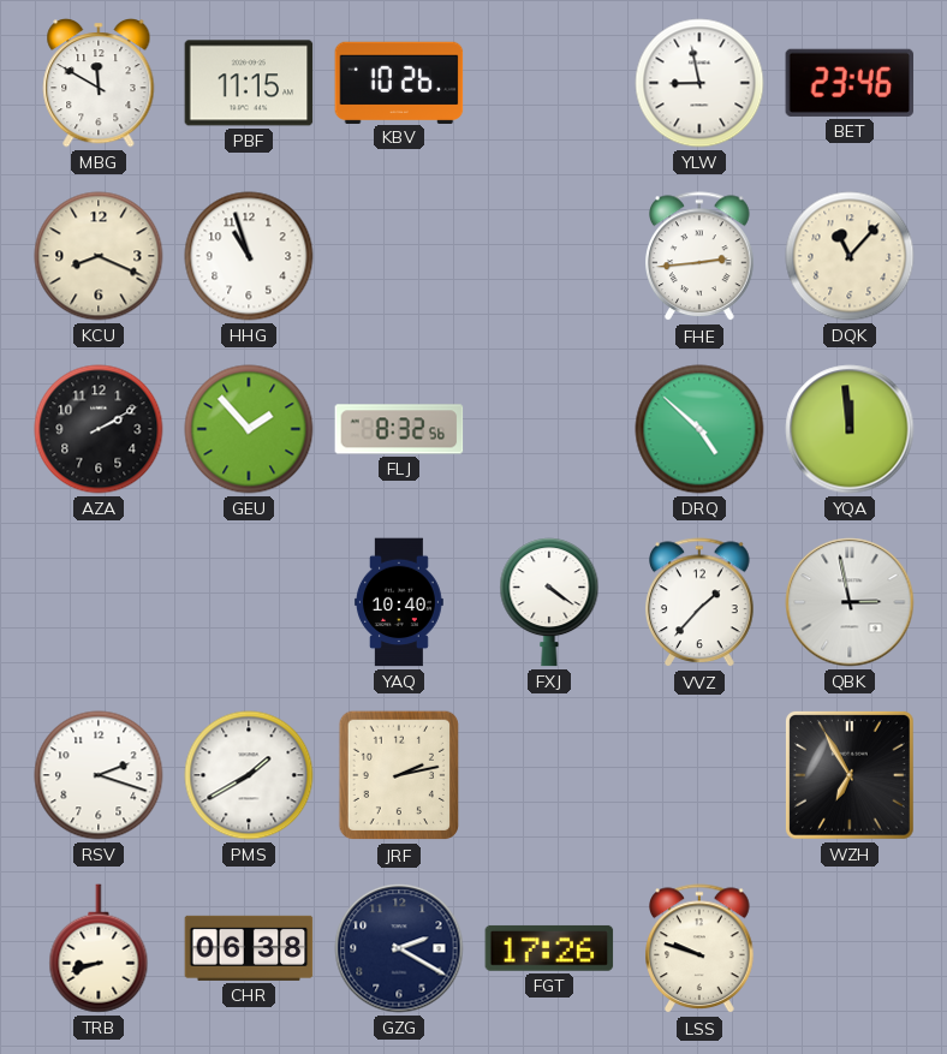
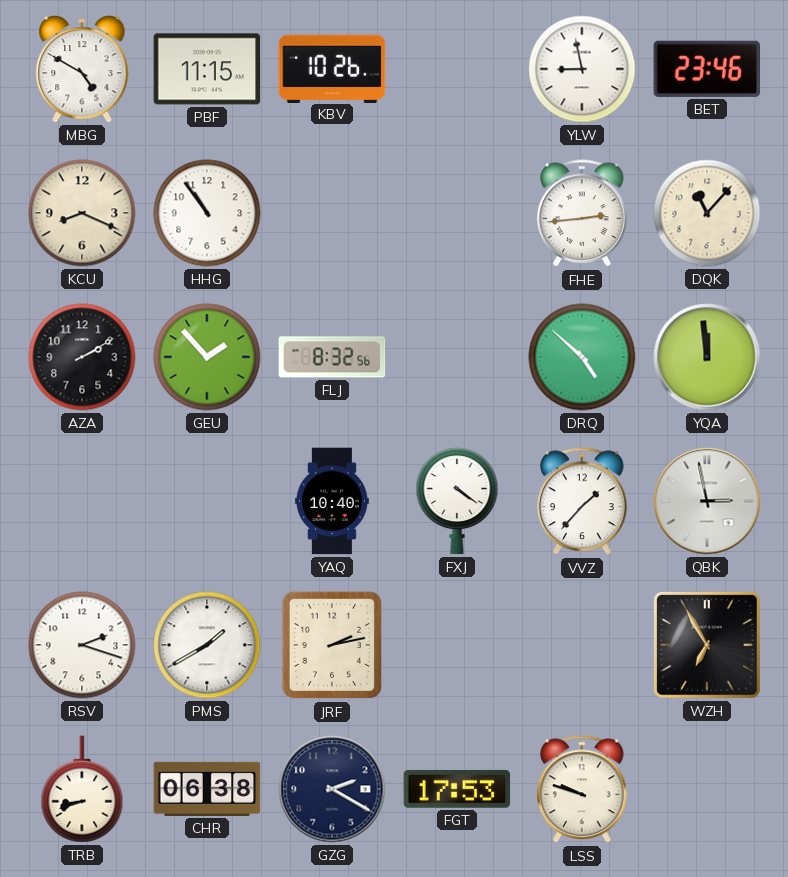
MBG: 11:50 -> 4:50
HHG: 10:57 -> 10:54
FGT: 17:26 -> 17:53
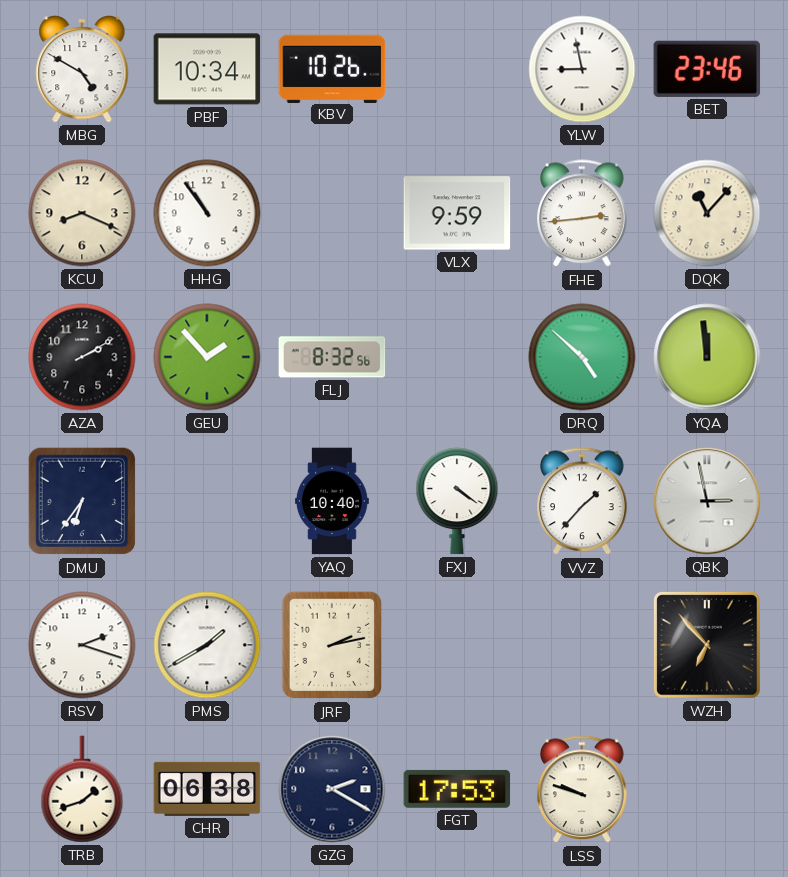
PBF: 11:15 -> 10:34
VLX: none -> 9:59
DMU: none -> 6:36
WZH: 6:55 -> 6:53
TRB: 8:42 -> 1:42
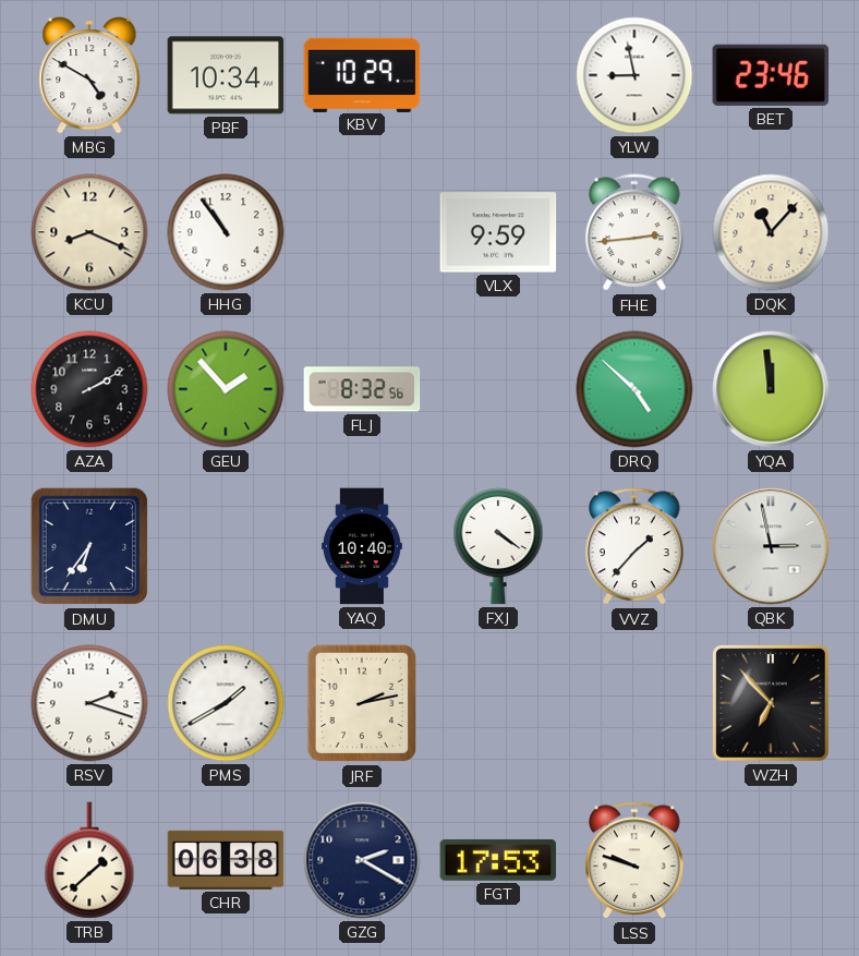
KBV: 10:26 -> 10:29
TRB: 1:42 -> 1:38
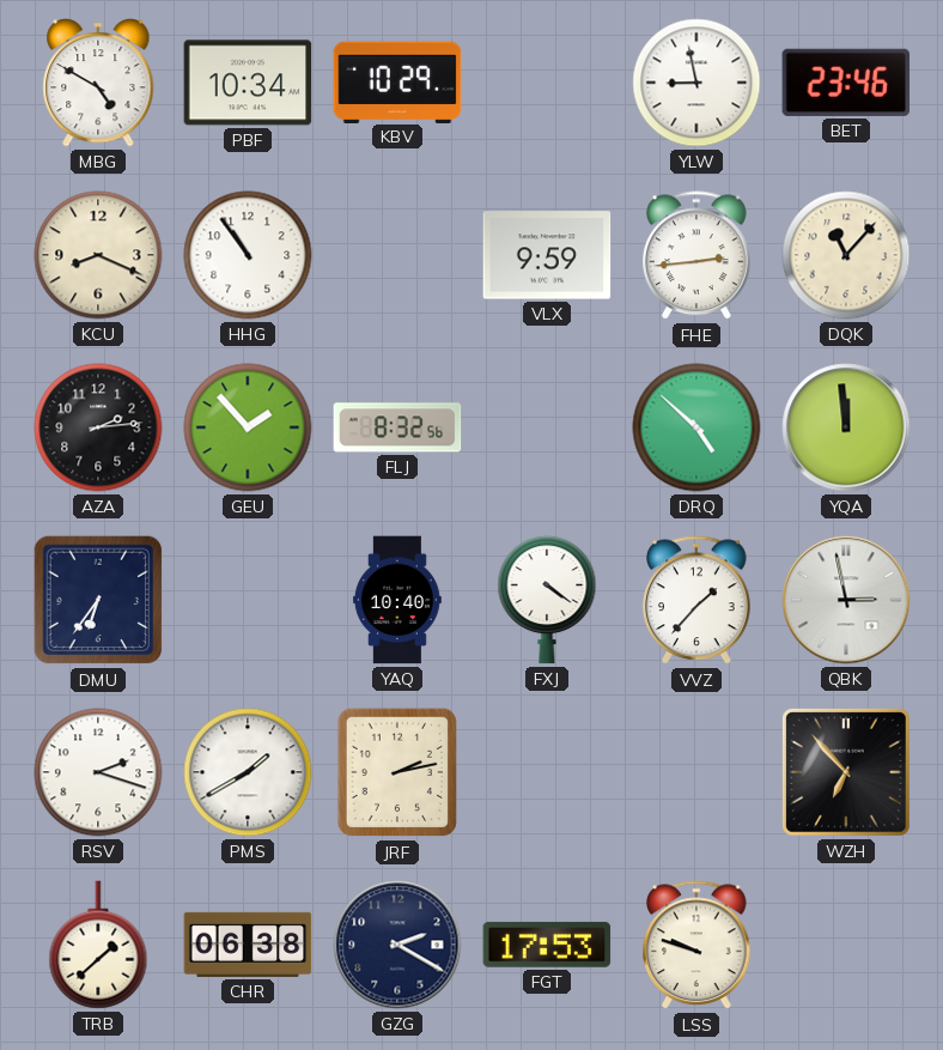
AZA: 2:10 -> 2:14
